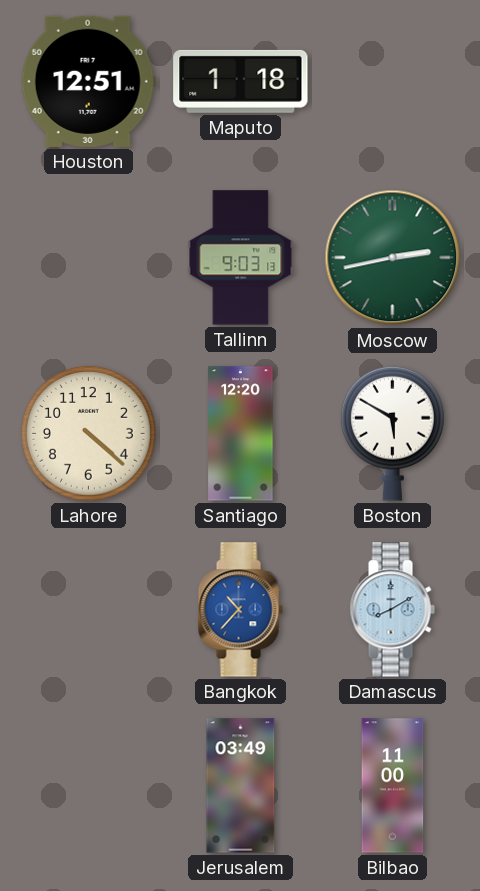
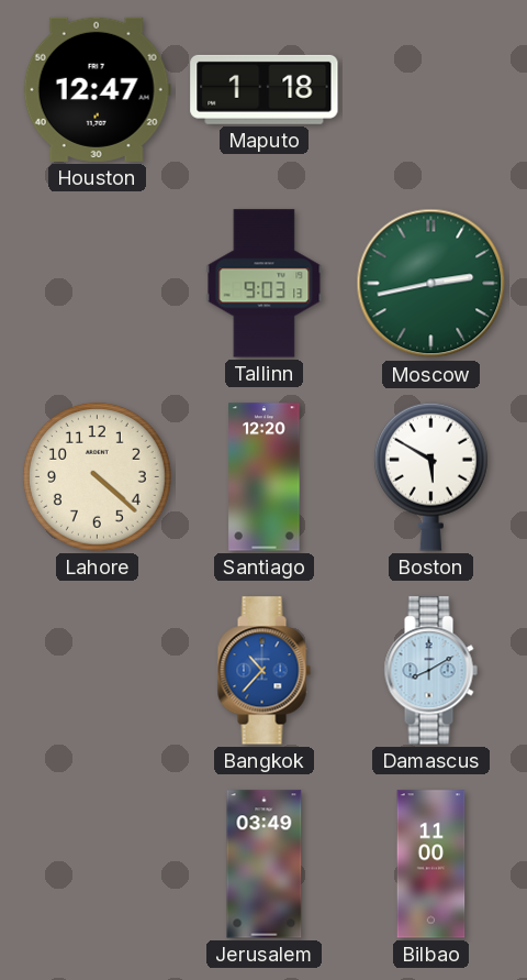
Houston: 12:51 -> 12:47
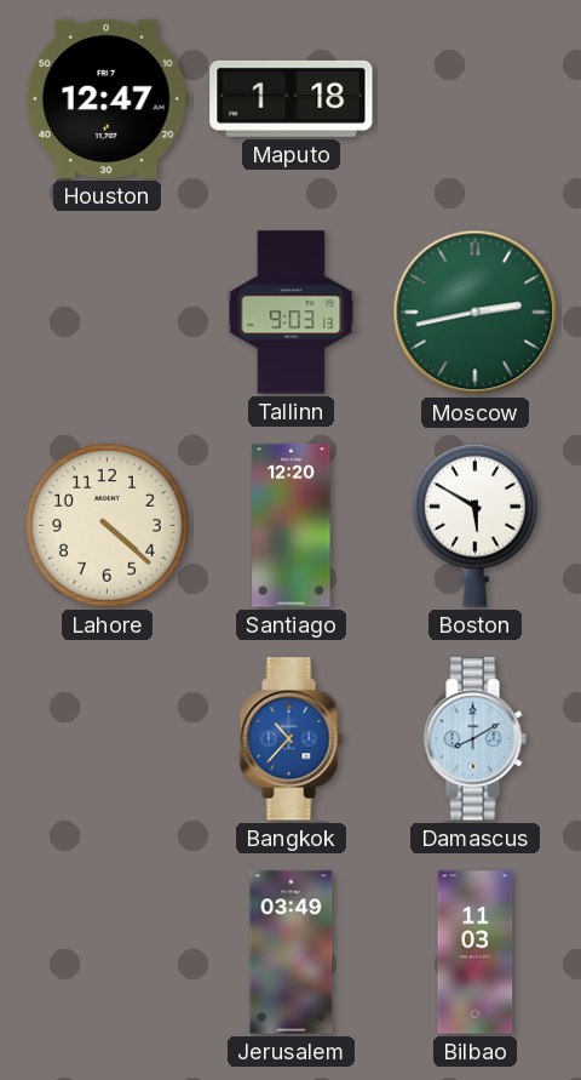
Bilbao: 11:00 -> 11:03
